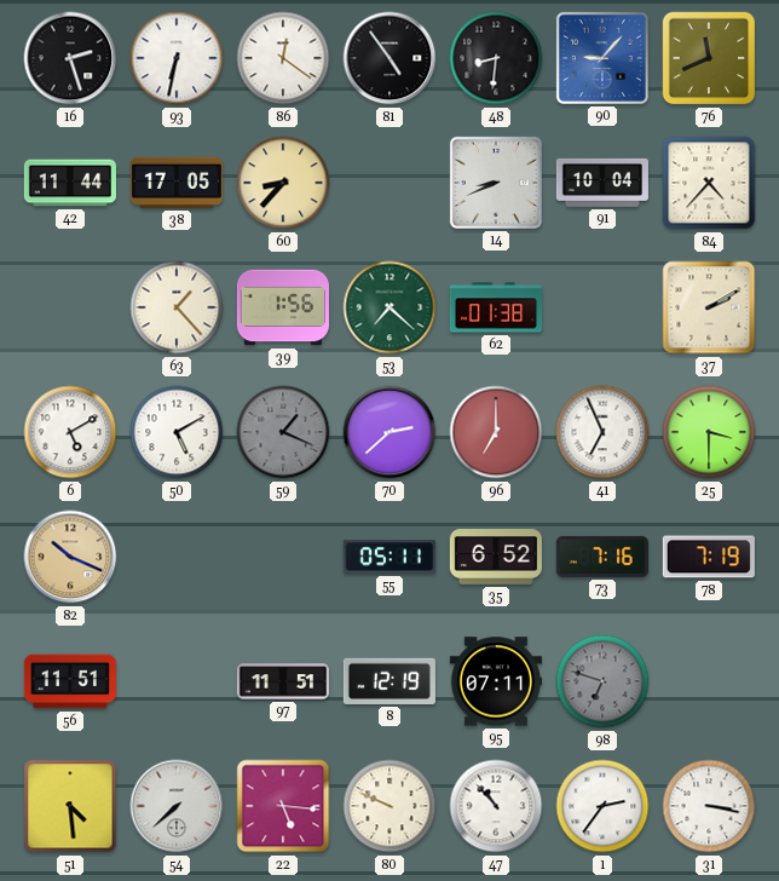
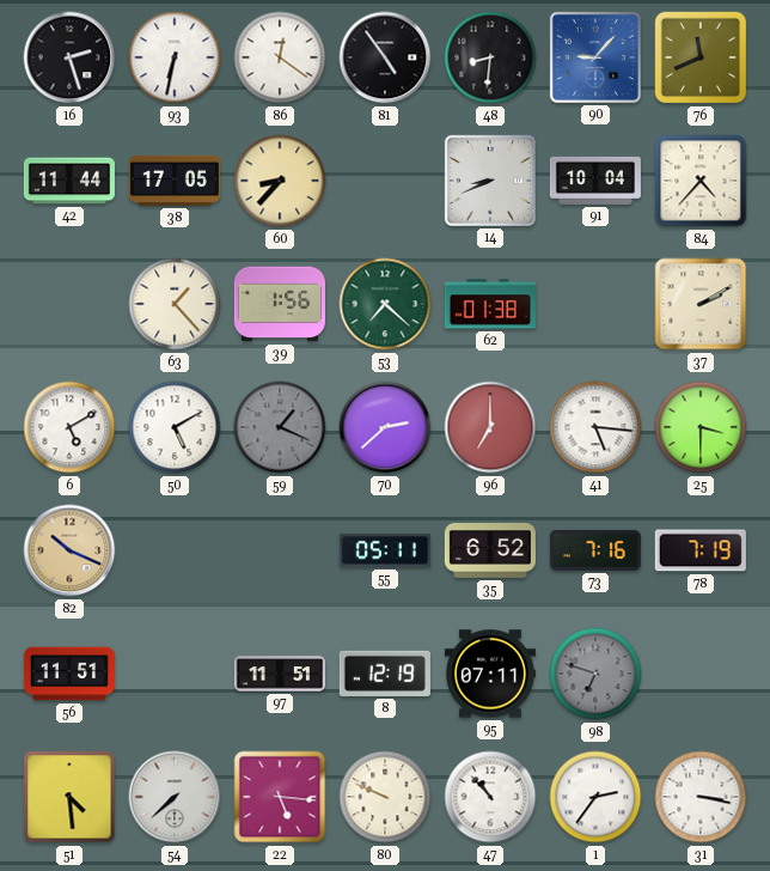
41: 6:56 -> 5:16
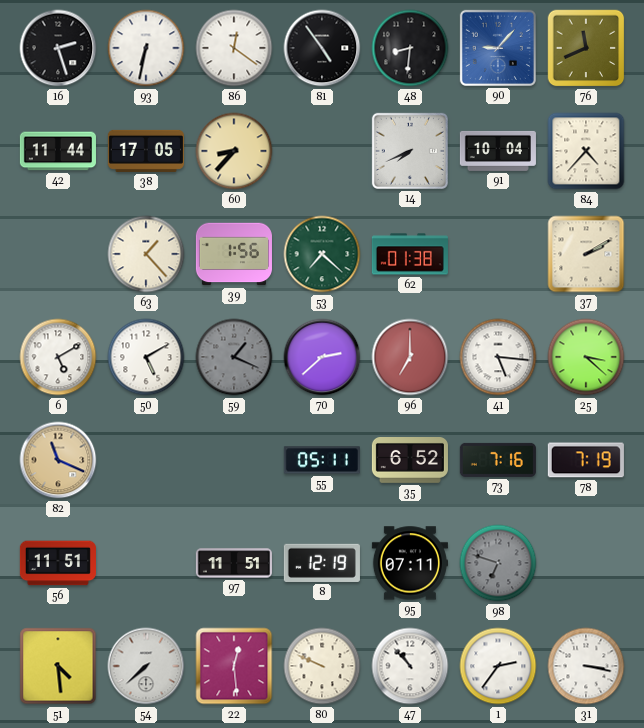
14: 8:41 -> 7:41
25: 3:30 -> 3:22
82: 10:19 -> 11:19
22: 5:16 -> 12:29
